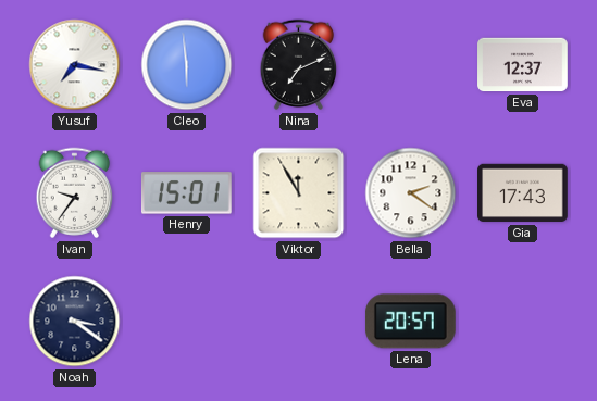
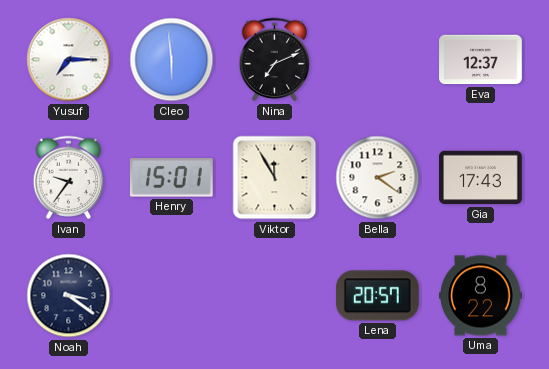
Yusuf: 7:17 -> 7:15
Uma: none -> 8:22
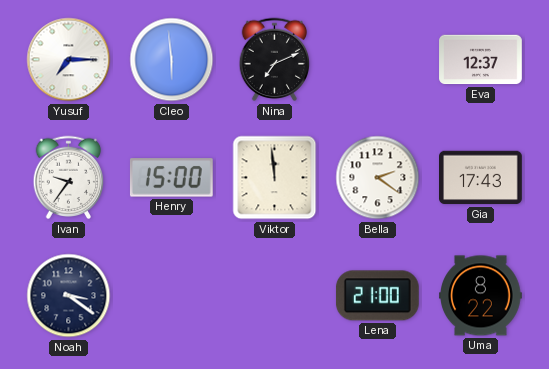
Henry: 15:01 -> 15:00
Viktor: 11:55 -> 11:59
Lena: 20:57 -> 21:00
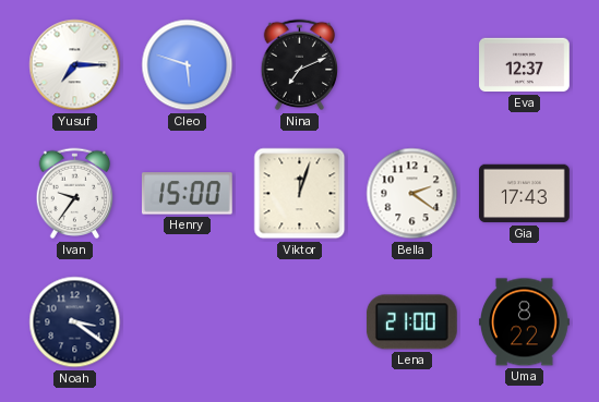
Cleo: 5:59 -> 5:48
Viktor: 11:59 -> 12:03
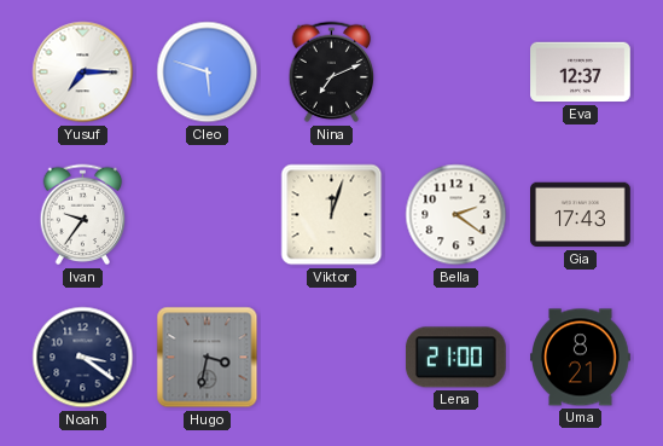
Henry: 15:00 -> none
Hugo: none -> 3:32
Uma: 8:22 -> 8:21
